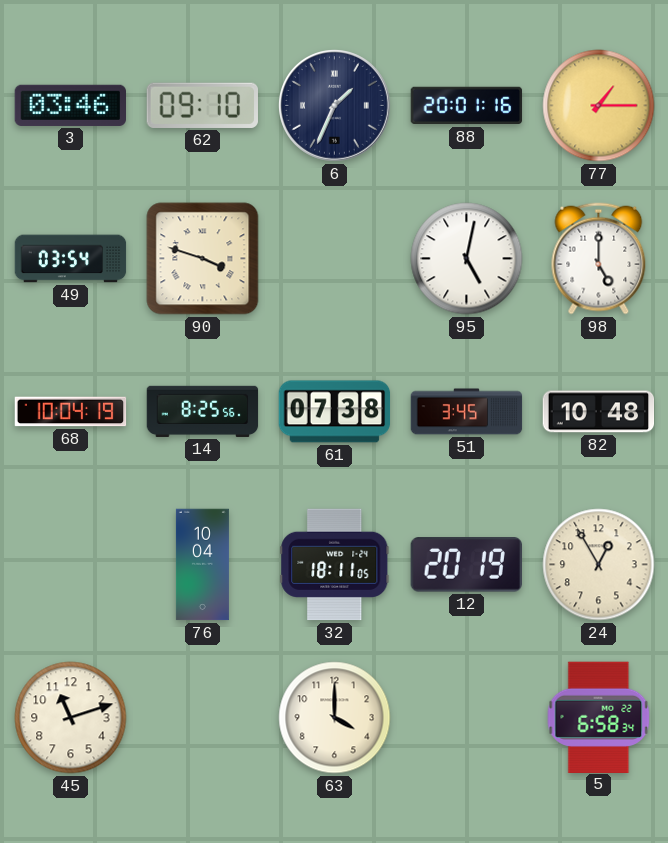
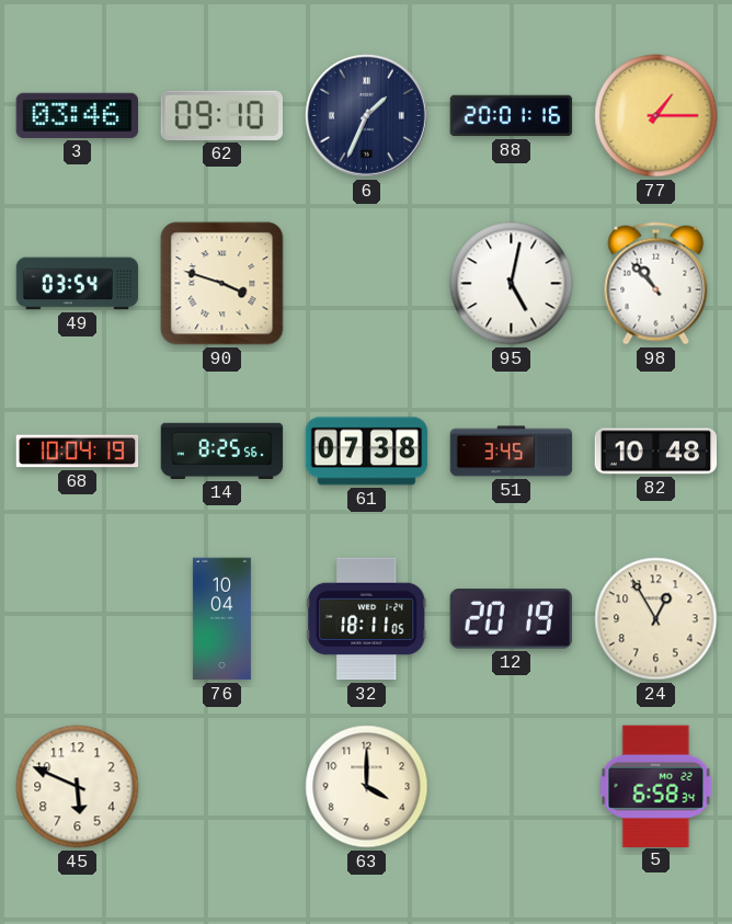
98: 5:00 -> 10:53
45: 11:12 -> 5:49
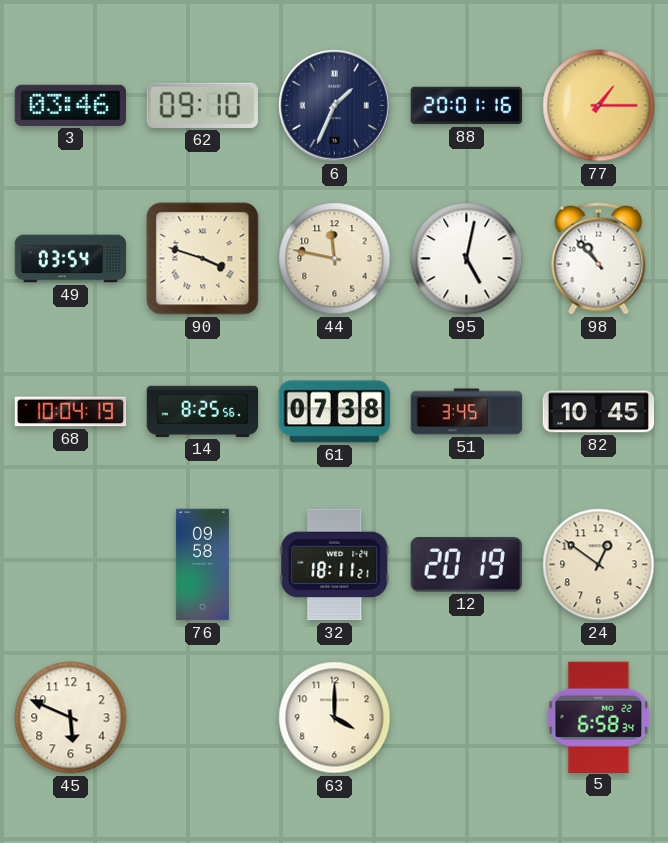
44: none -> 11:47
82: 10:48 -> 10:45
76: 10:04 -> 09:58
32: 18:11:05 -> 18:11:21
24: 12:55 -> 12:51
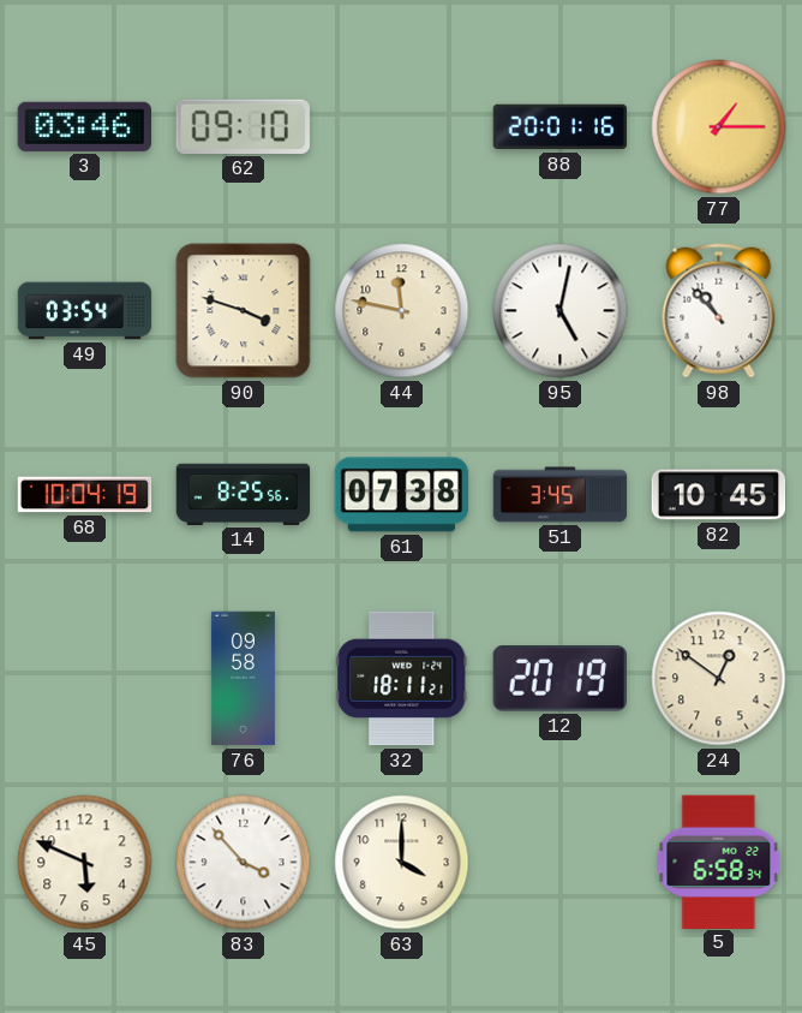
6: 1:34 -> none
83: none -> 3:53
